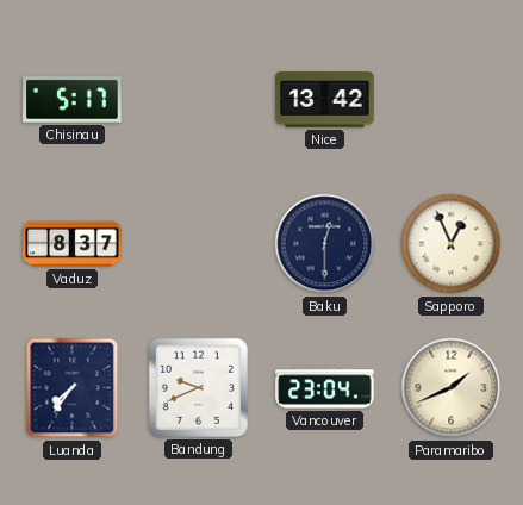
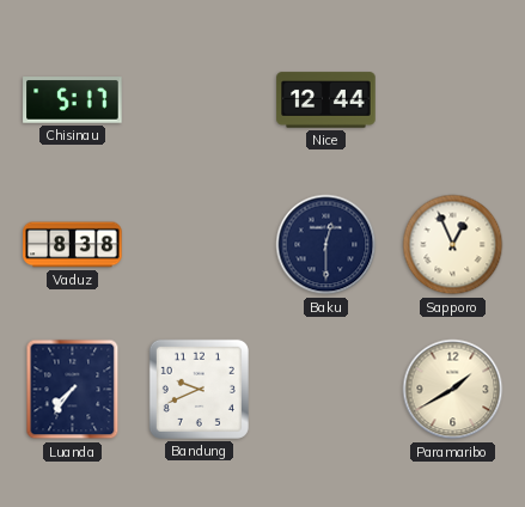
Nice: 13:42 -> 12:44
Vaduz: 8:37 -> 8:38
Vancouver: 23:04 -> none
Paramaribo: 1:41 -> 1:40
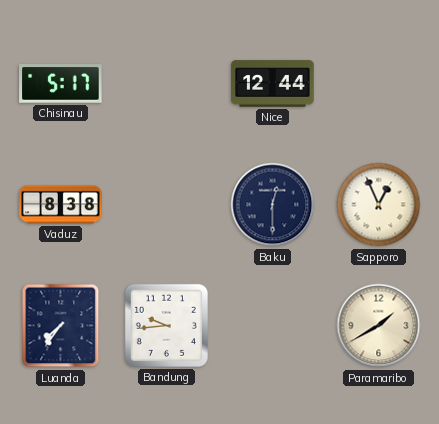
Bandung: 9:41 -> 9:44
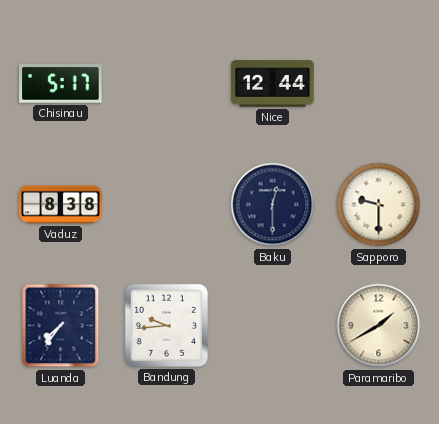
Sapporo: 12:56 -> 9:30
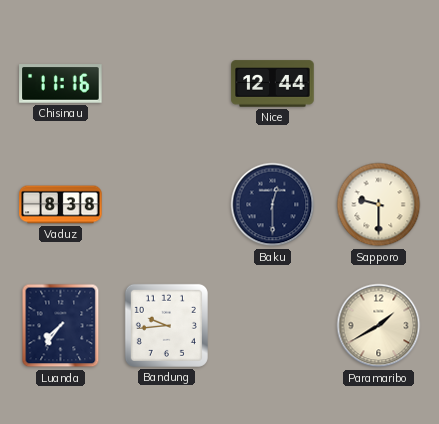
Chisinau: 5:17 -> 11:16
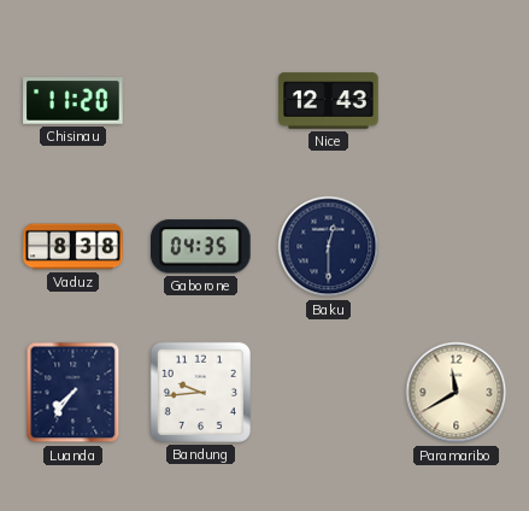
Chisinau: 11:16 -> 11:20
Nice: 12:44 -> 12:43
Gaborone: none -> 04:35
Sapporo: 9:30 -> none
Paramaribo: 1:40 -> 11:40
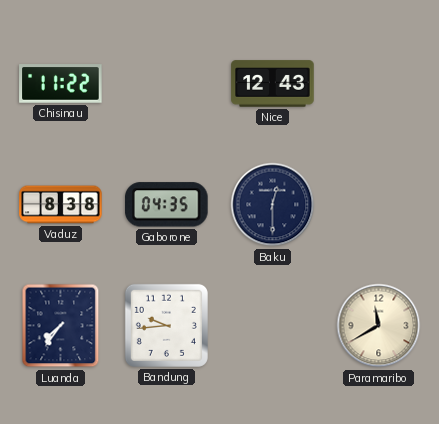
Chisinau: 11:20 -> 11:22
